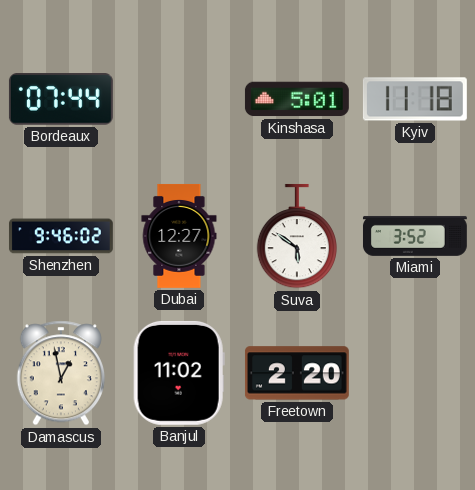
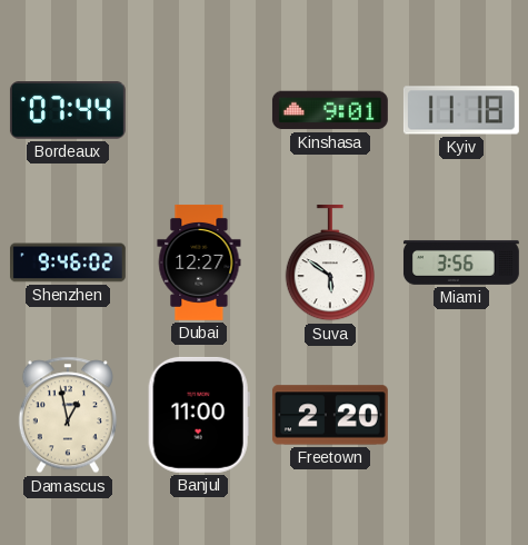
Kinshasa: 5:01 -> 9:01
Miami: 3:52 -> 3:56
Banjul: 11:02 -> 11:00
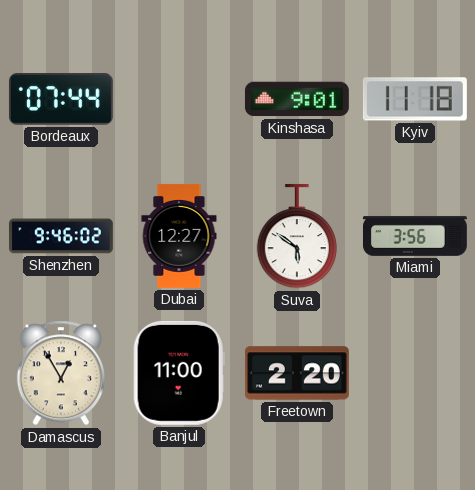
Damascus: 12:58 -> 12:55
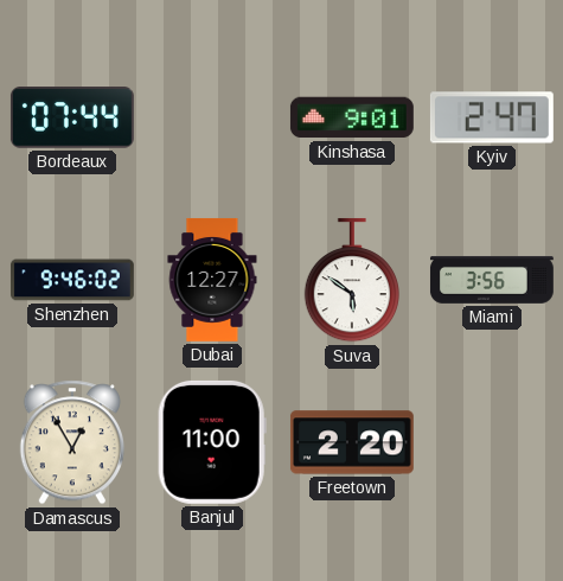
Kyiv: 11:18 -> 2:47
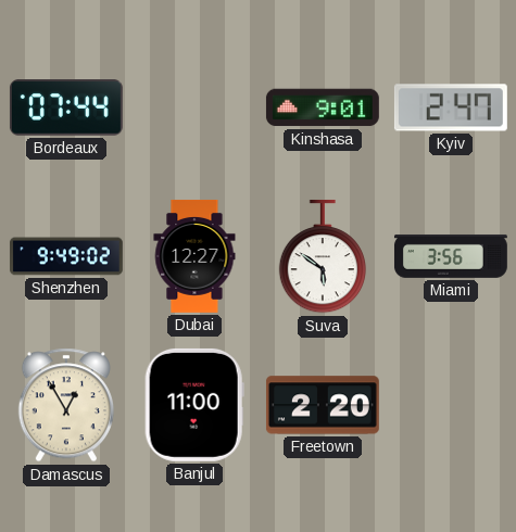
Shenzhen: 9:46 -> 9:49
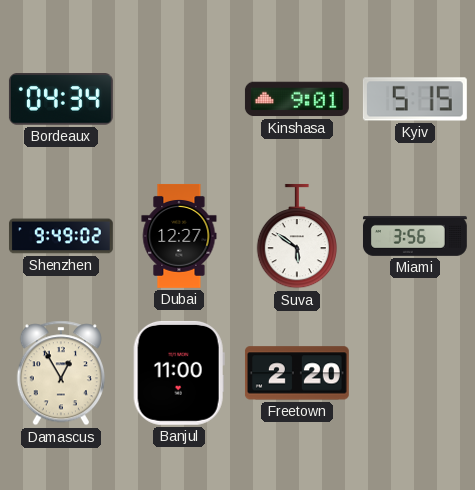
Bordeaux: 07:44 -> 04:34
Kyiv: 2:47 -> 5:15
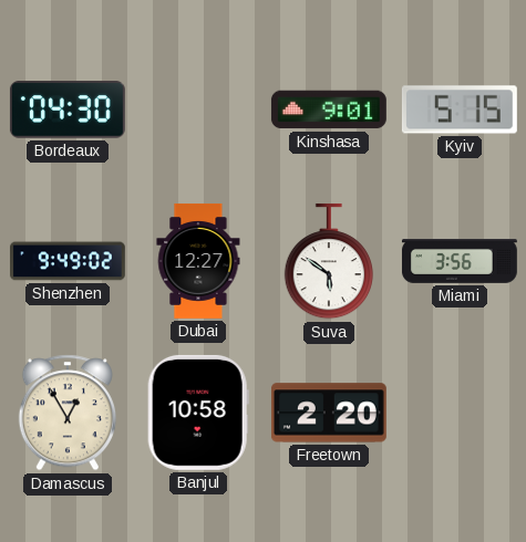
Bordeaux: 04:34 -> 04:30
Banjul: 11:00 -> 10:58
